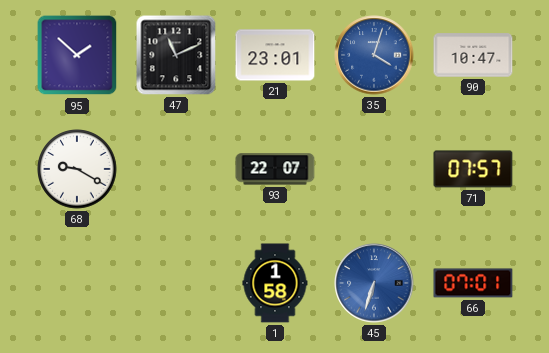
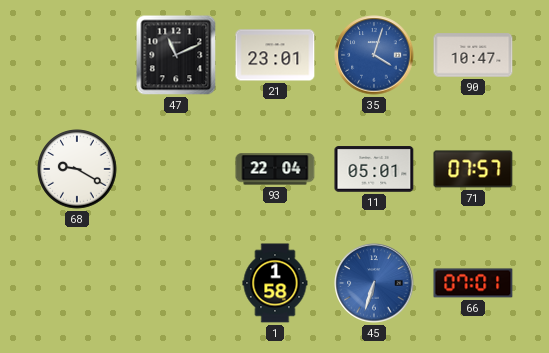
95: 1:52 -> none
93: 22:07 -> 22:04
11: none -> 05:01
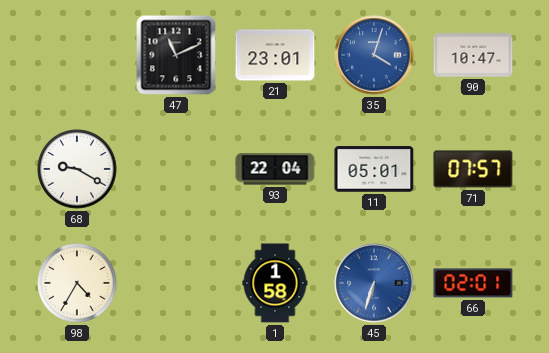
98: none -> 4:35
66: 07:01 -> 02:01
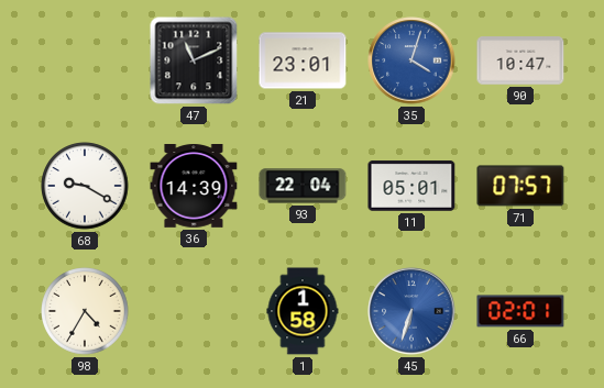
36: none -> 14:39
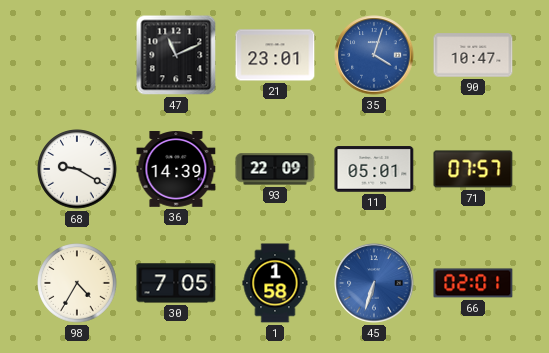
93: 22:04 -> 22:09
30: none -> 7:05
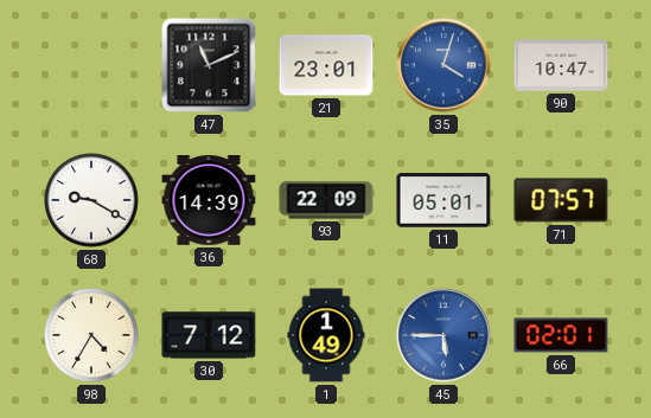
30: 7:05 -> 7:12
1: 1:58 -> 1:49
45: 6:33 -> 5:45
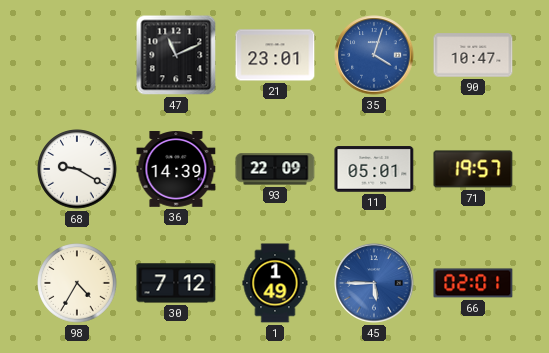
71: 07:57 -> 19:57
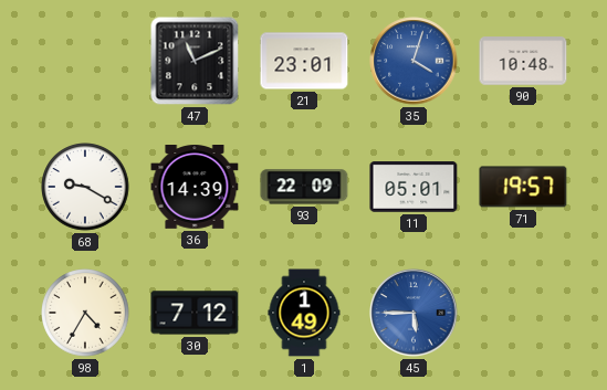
90: 10:47 -> 10:48
66: 02:01 -> none
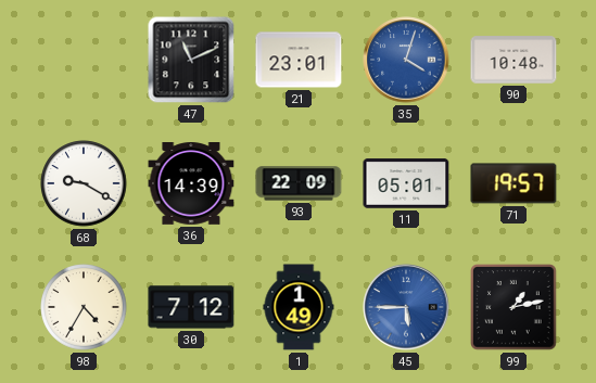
99: none -> 1:13
